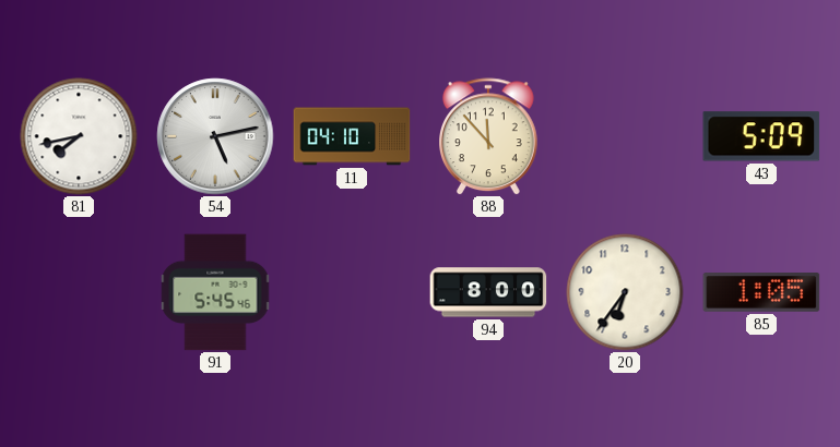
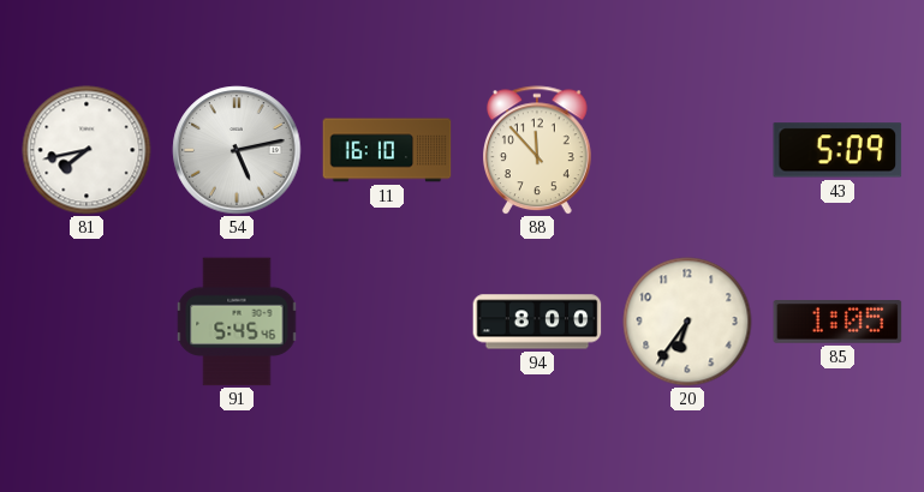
11: 04:10 -> 16:10
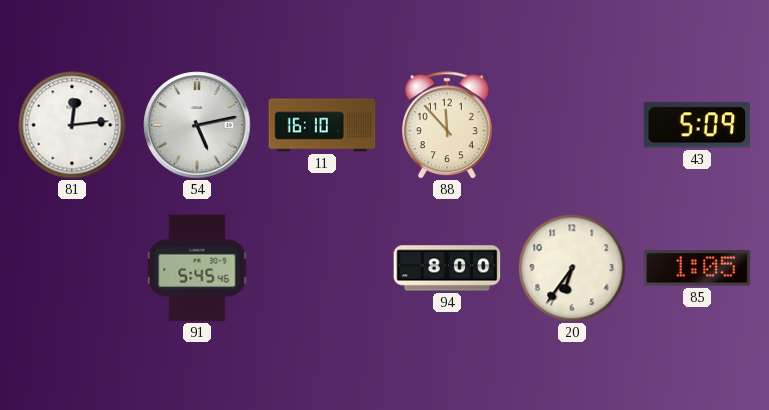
81: 7:43 -> 12:14
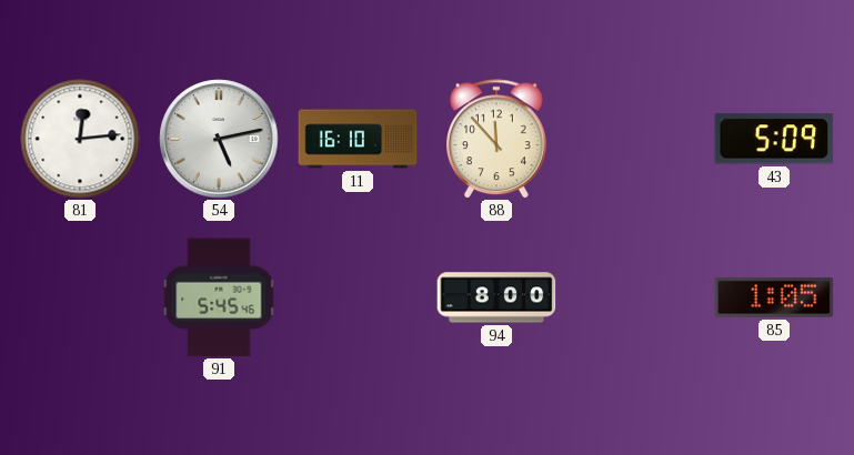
20: 6:36 -> none
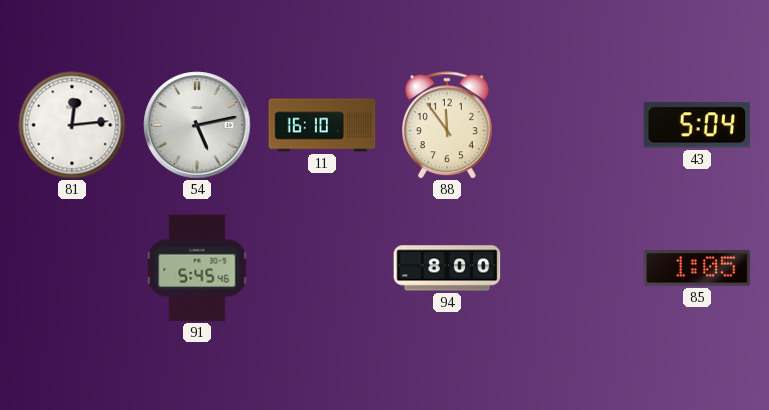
88: 11:53 -> 11:54
43: 5:09 -> 5:04
